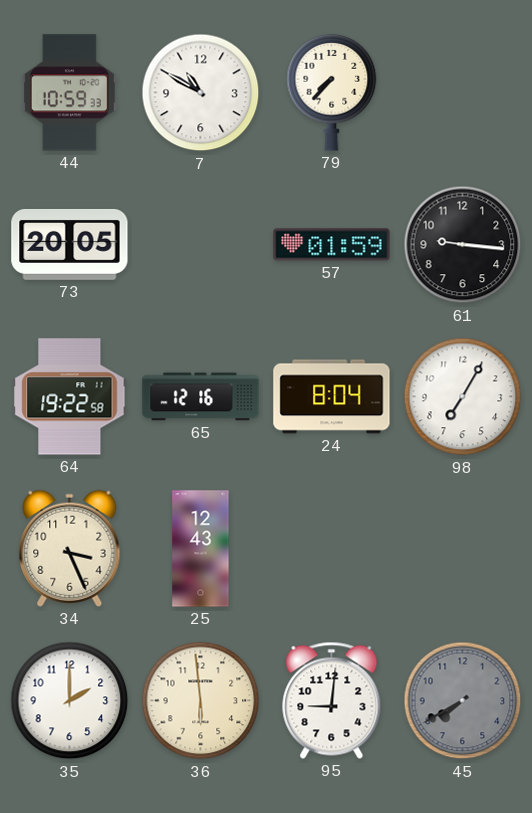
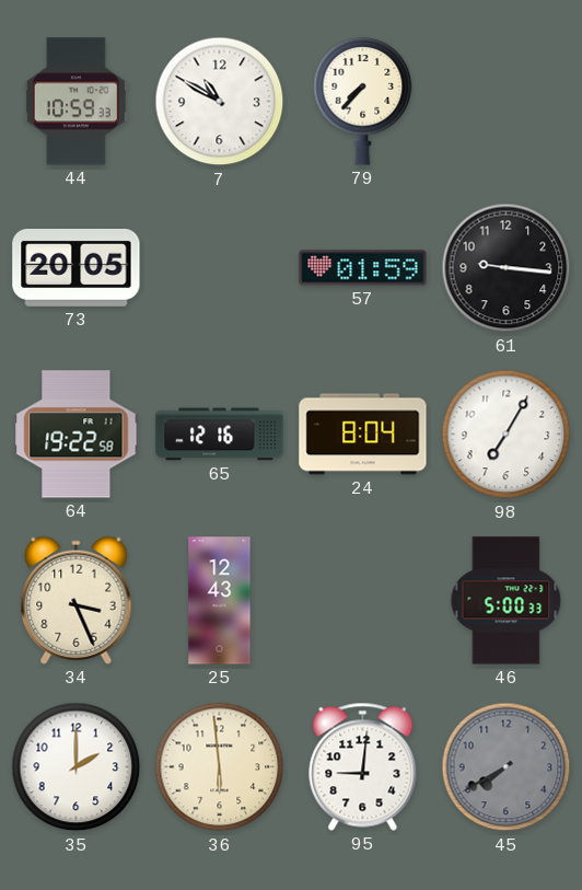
46: none -> 5:00
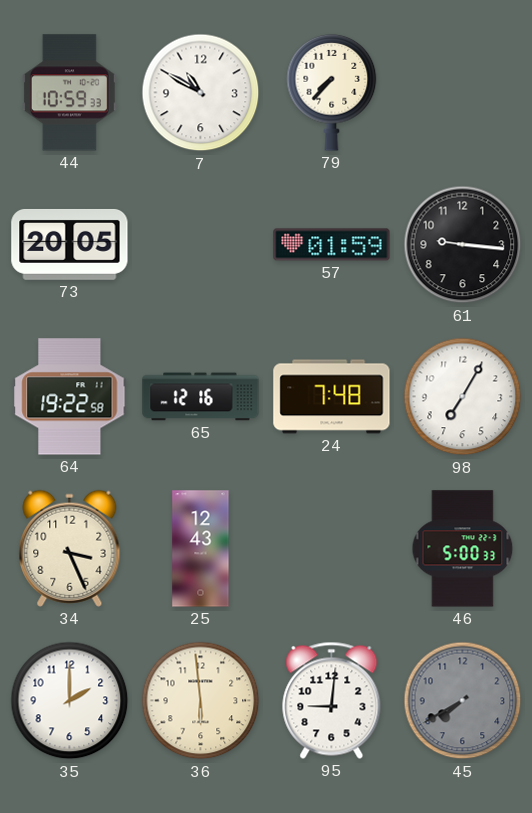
24: 8:04 -> 7:48
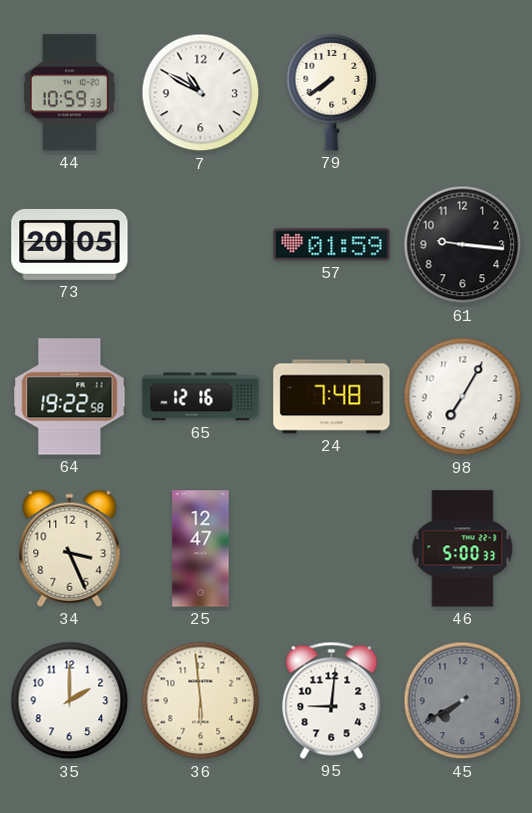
79: 7:37 -> 7:39
25: 12:43 -> 12:47
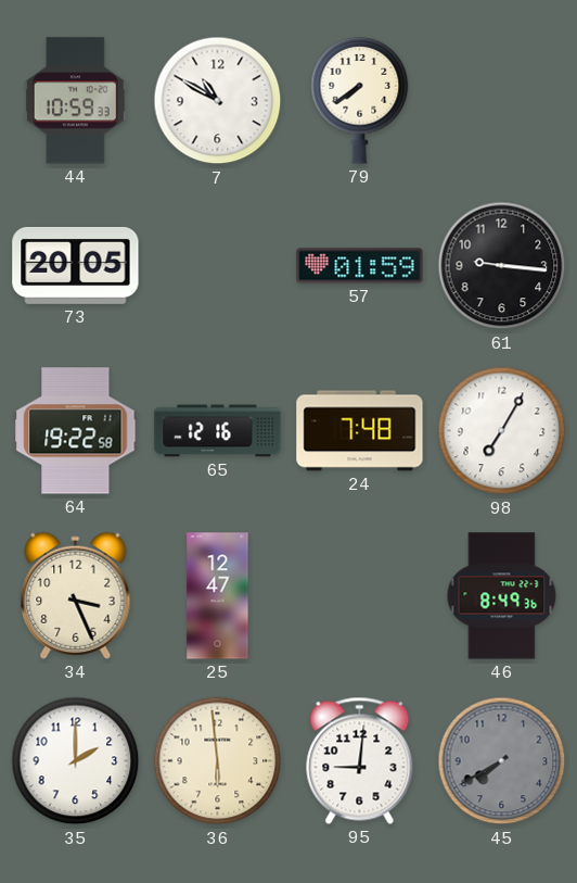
46: 5:00 -> 8:49
